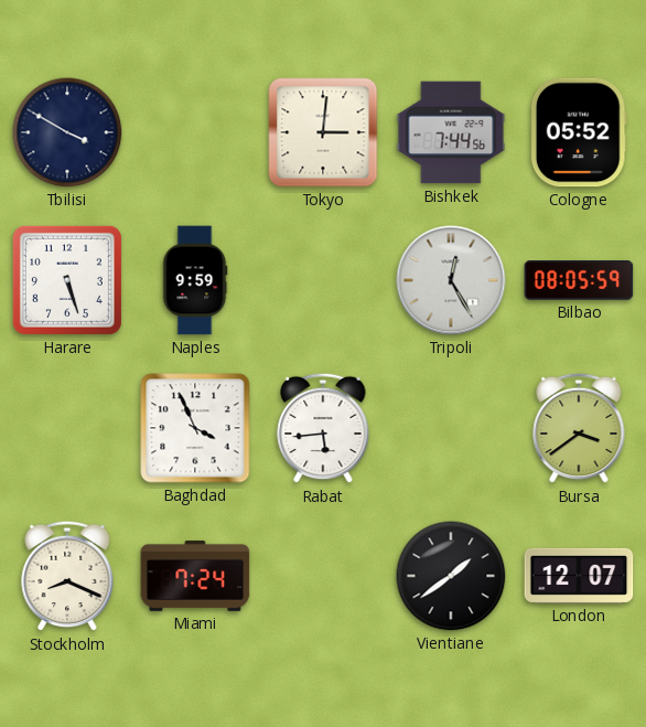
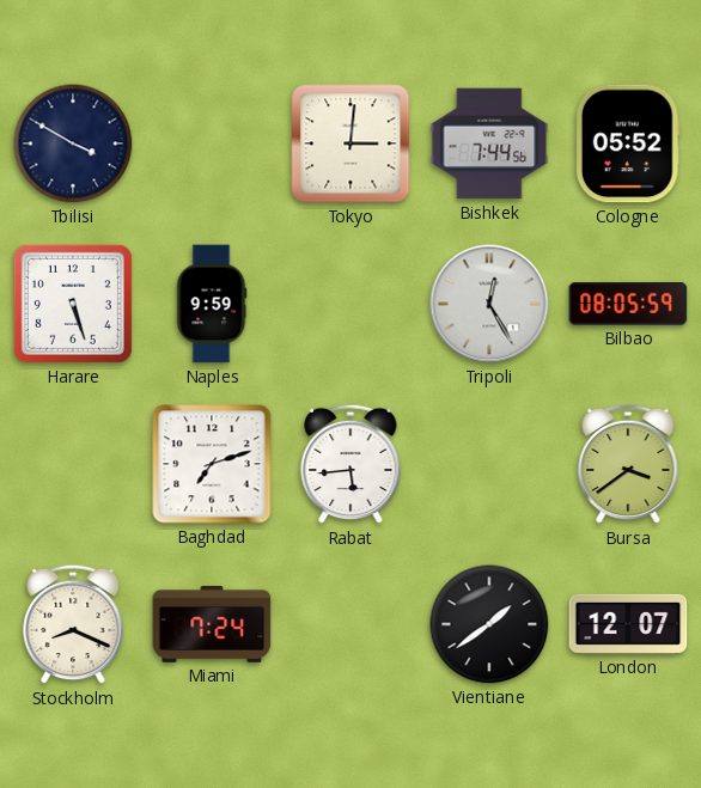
Baghdad: 3:56 -> 7:12
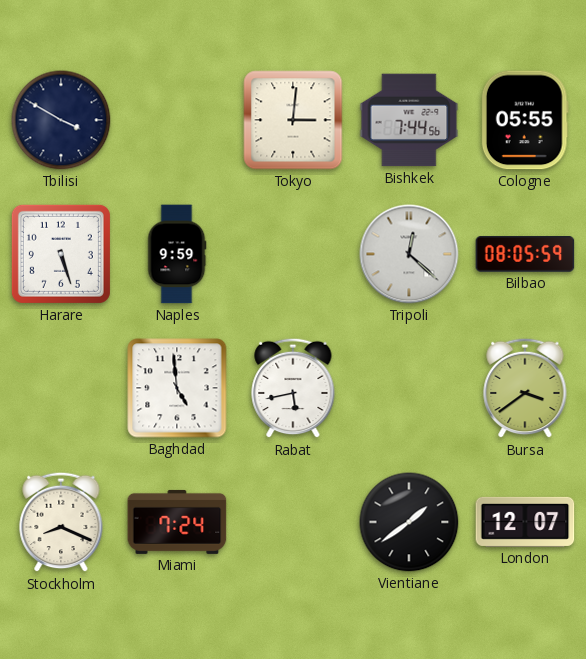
Cologne: 05:52 -> 05:55
Tripoli: 12:25 -> 12:22
Baghdad: 7:12 -> 4:59
Rabat: 5:44 -> 5:43
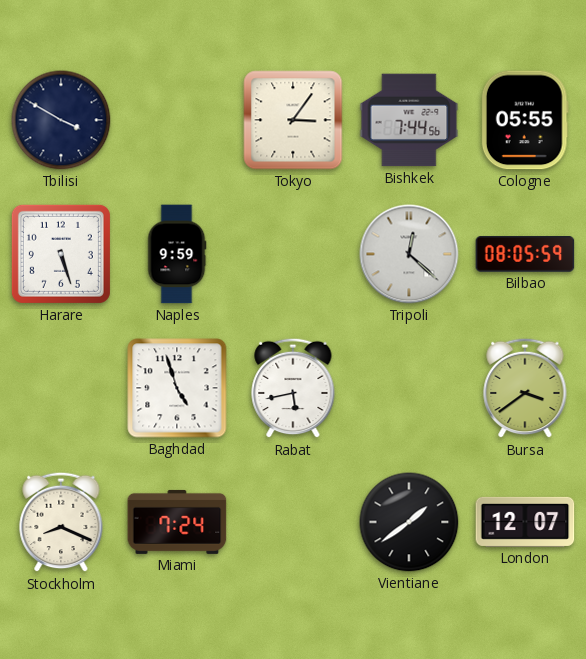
Tokyo: 3:01 -> 3:06
Baghdad: 4:59 -> 4:57
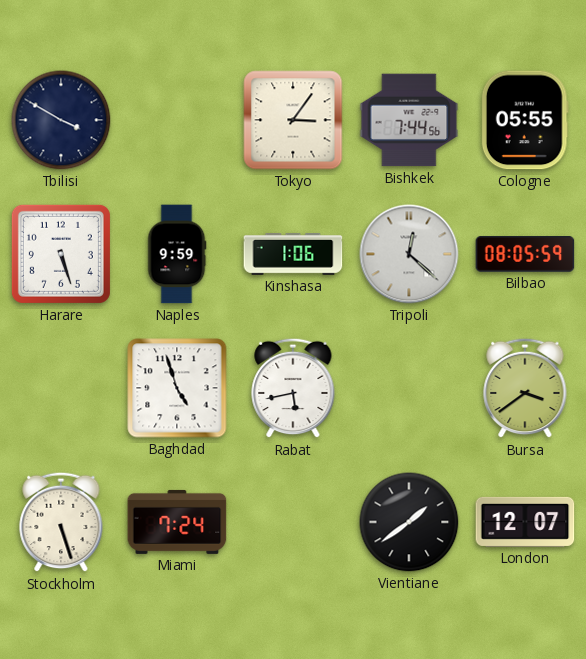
Kinshasa: none -> 1:06
Stockholm: 8:19 -> 5:27
